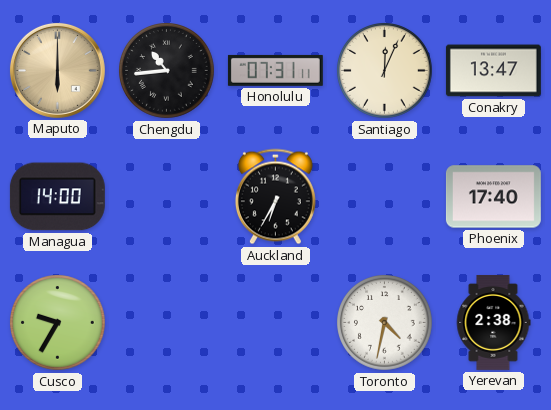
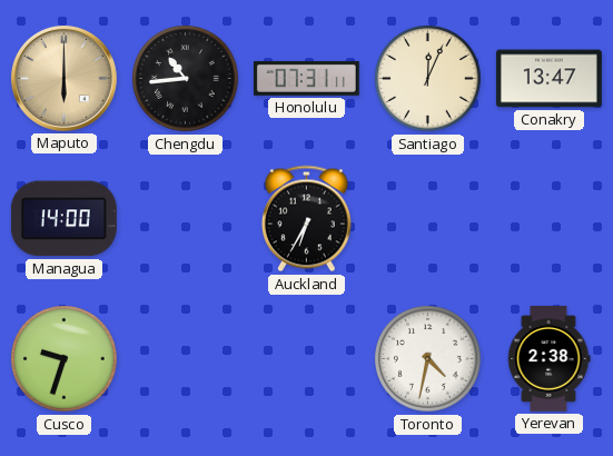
Phoenix: 17:40 -> none
Cusco: 9:35 -> 9:33
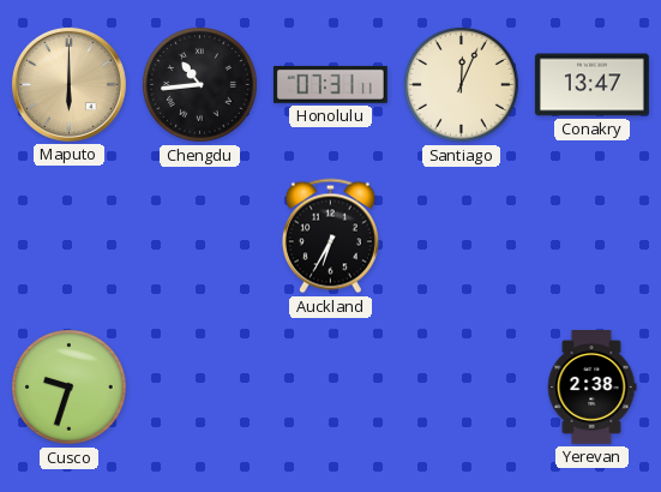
Managua: 14:00 -> none
Toronto: 4:32 -> none
